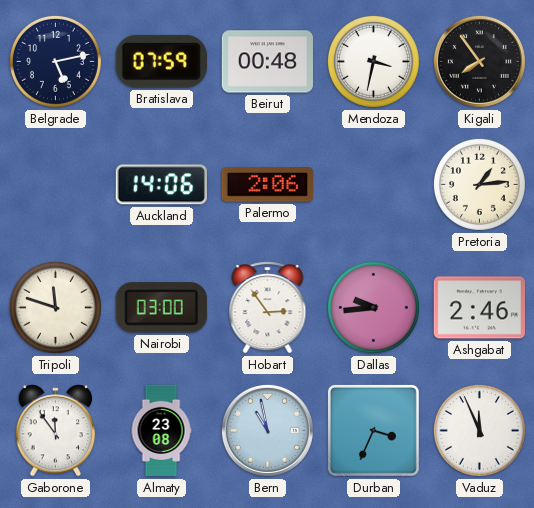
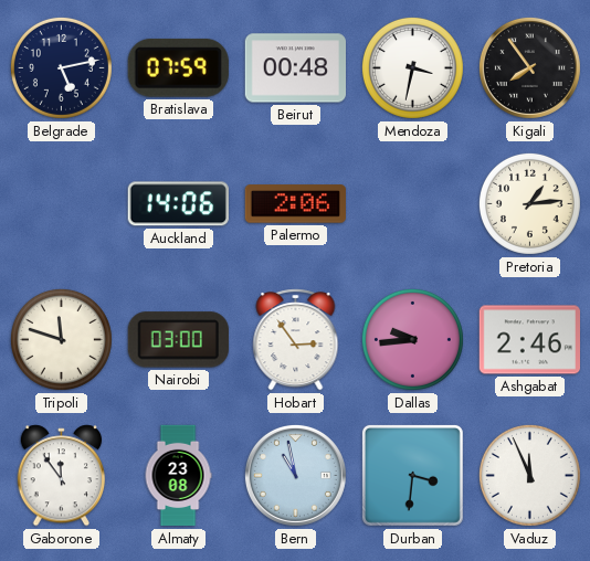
Durban: 3:34 -> 3:31
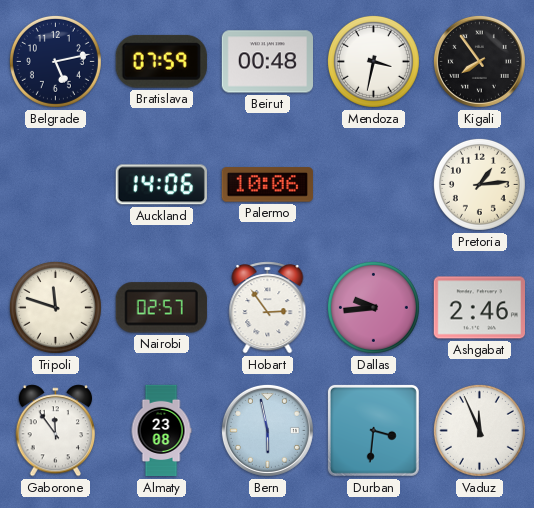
Palermo: 2:06 -> 10:06
Nairobi: 03:00 -> 02:57
Bern: 10:58 -> 5:58
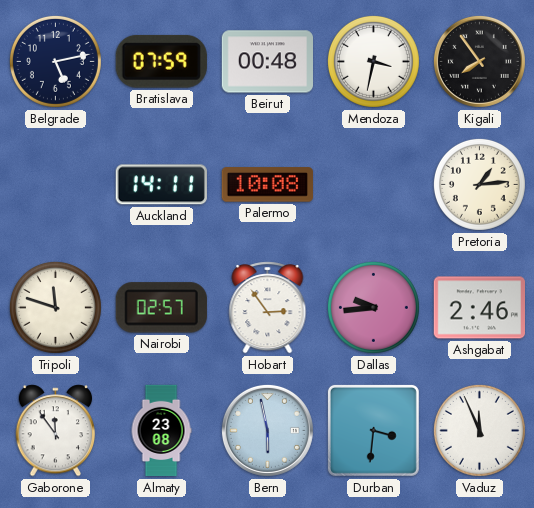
Auckland: 14:06 -> 14:11
Palermo: 10:06 -> 10:08
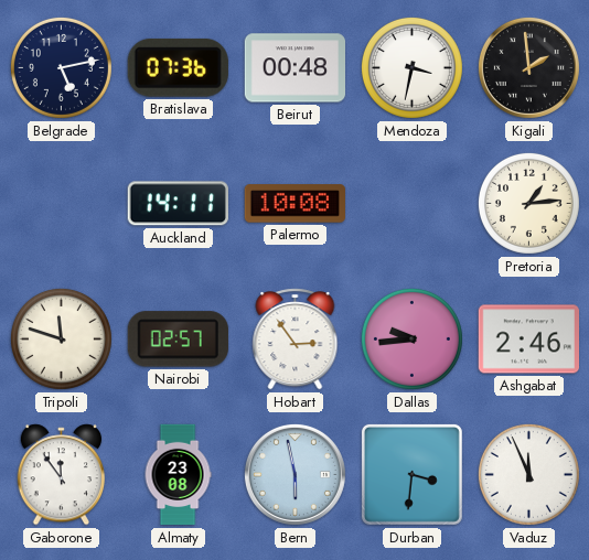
Bratislava: 07:59 -> 07:36
Kigali: 7:54 -> 1:59
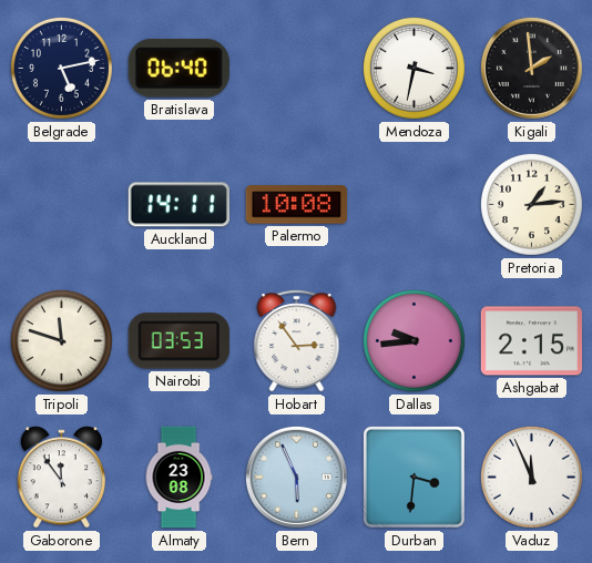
Bratislava: 07:36 -> 06:40
Beirut: 00:48 -> none
Nairobi: 02:57 -> 03:53
Ashgabat: 2:46 -> 2:15
Bern: 5:58 -> 5:56
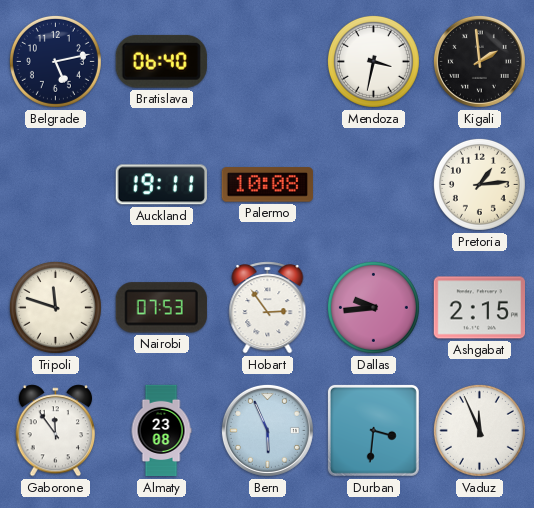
Auckland: 14:11 -> 19:11
Nairobi: 03:53 -> 07:53
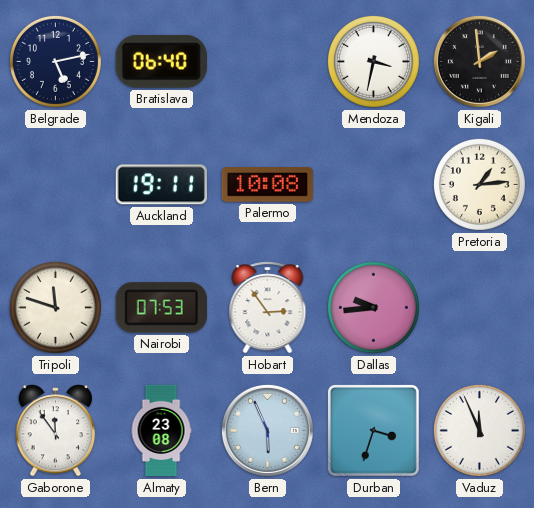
Ashgabat: 2:15 -> none
Durban: 3:31 -> 3:33
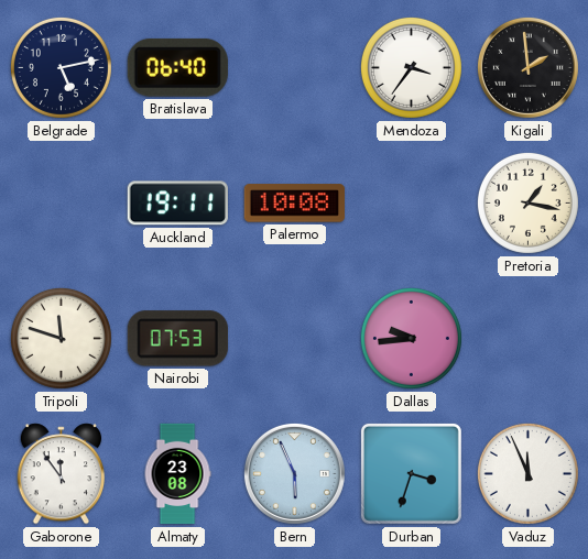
Mendoza: 3:32 -> 3:36
Pretoria: 1:14 -> 1:17
Hobart: 2:54 -> none
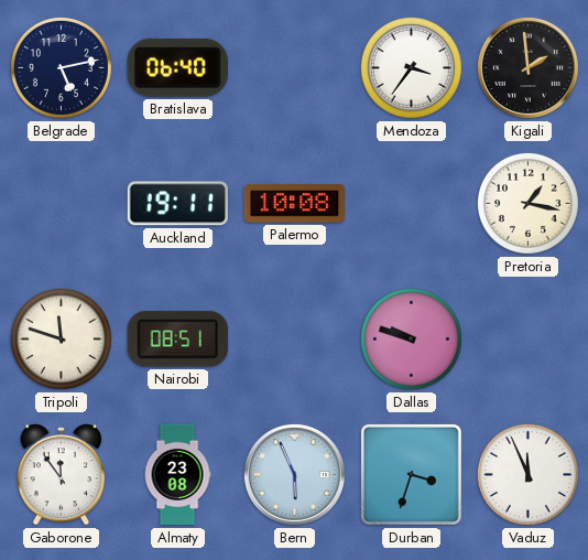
Nairobi: 07:53 -> 08:51
Dallas: 9:44 -> 9:48
